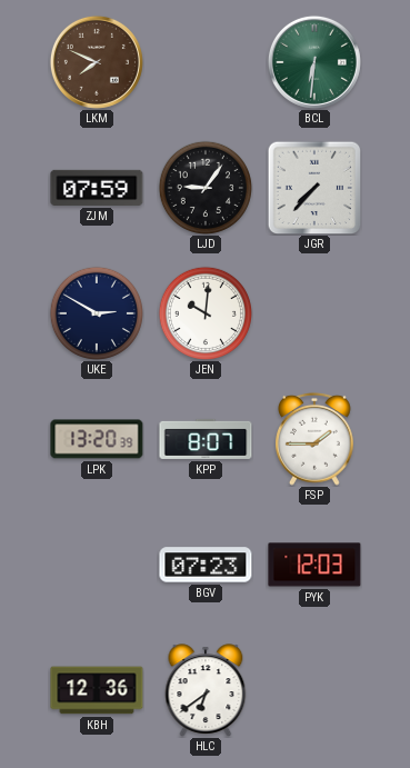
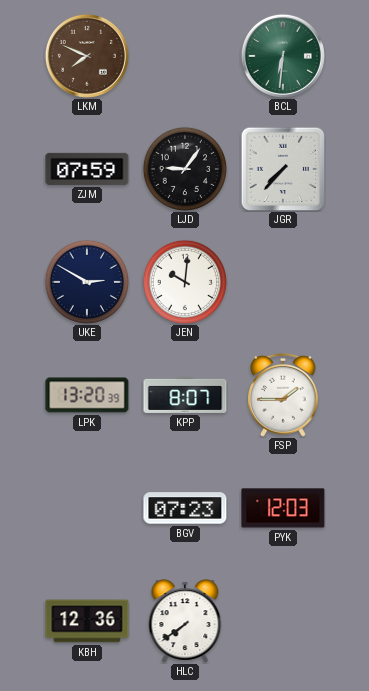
HLC: 6:39 -> 7:39
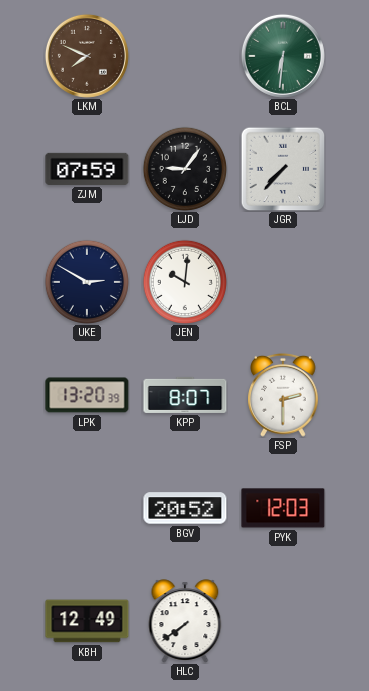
FSP: 1:45 -> 2:30
BGV: 07:23 -> 20:52
KBH: 12:36 -> 12:49
